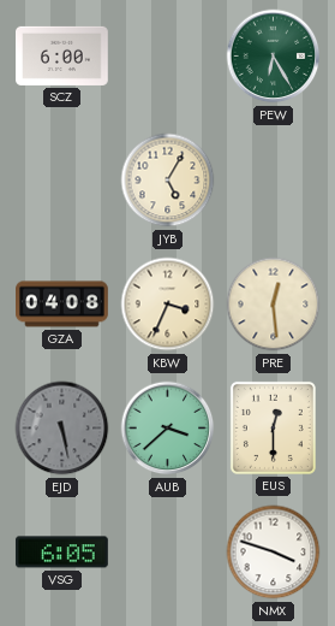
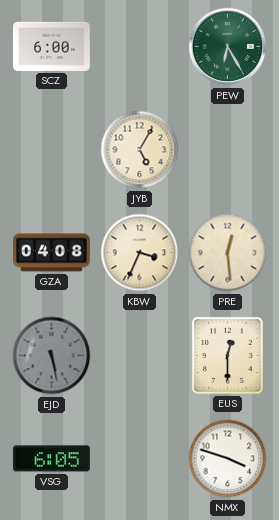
AUB: 3:38 -> none
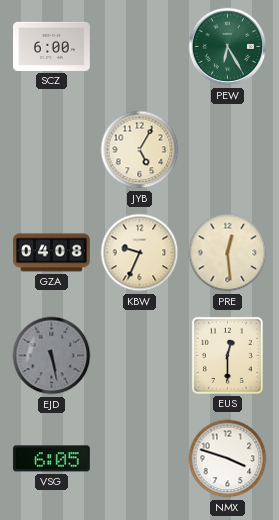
KBW: 3:34 -> 9:34
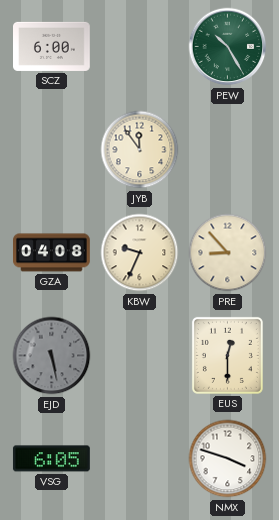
PEW: 6:25 -> 10:25
JYB: 5:05 -> 11:54
PRE: 12:29 -> 8:53
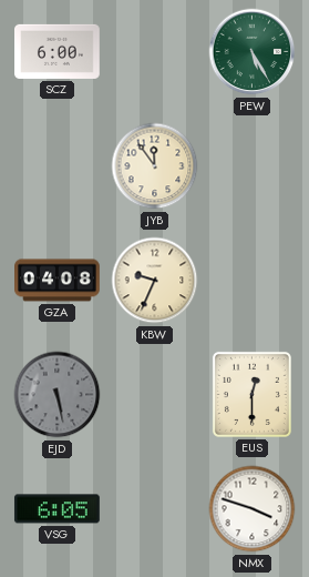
PEW: 10:25 -> 5:25
PRE: 8:53 -> none
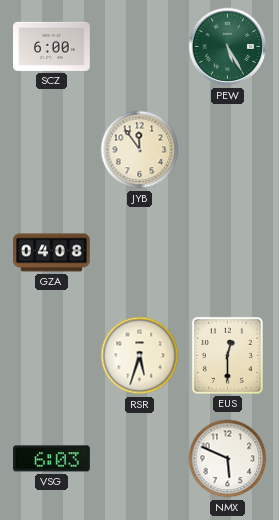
KBW: 9:34 -> none
EJD: 5:28 -> none
RSR: none -> 5:33
VSG: 6:05 -> 6:03
NMX: 3:48 -> 5:49
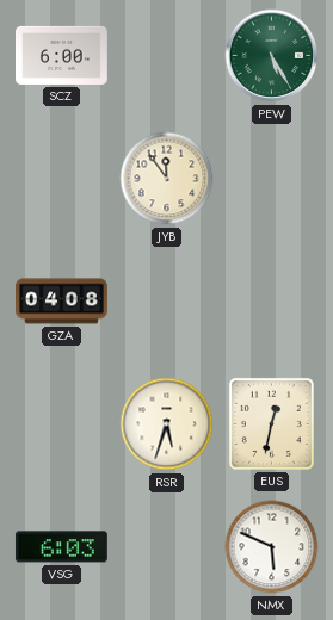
EUS: 12:30 -> 12:32
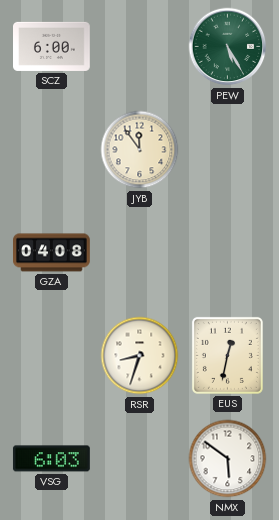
RSR: 5:33 -> 8:33
NMX: 5:49 -> 5:51
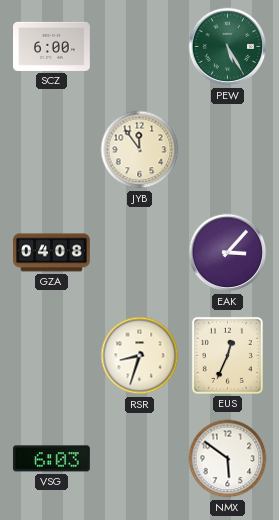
EAK: none -> 3:07
EUS: 12:32 -> 12:34
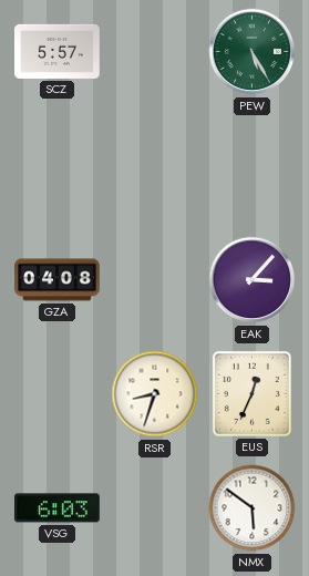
SCZ: 6:00 -> 5:57
JYB: 11:54 -> none
